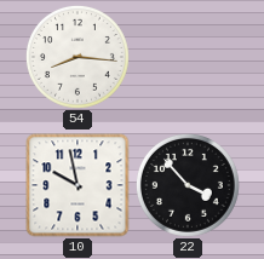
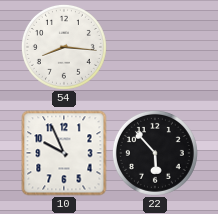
10: 9:58 -> 9:56
22: 3:53 -> 5:53
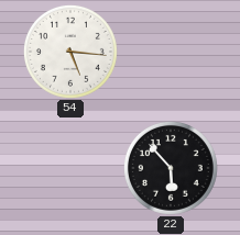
54: 8:16 -> 5:16
10: 9:56 -> none
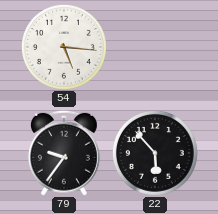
79: none -> 9:36
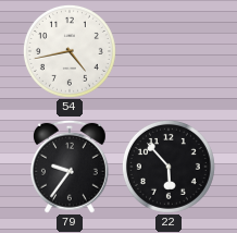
54: 5:16 -> 4:43
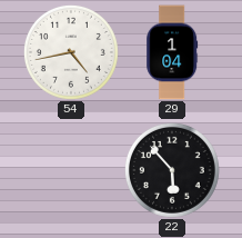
29: none -> 1:04
79: 9:36 -> none
